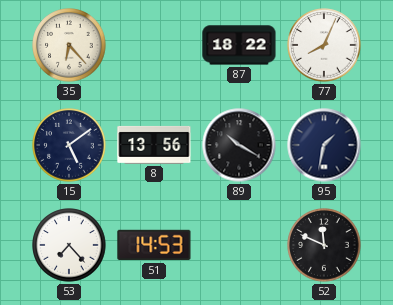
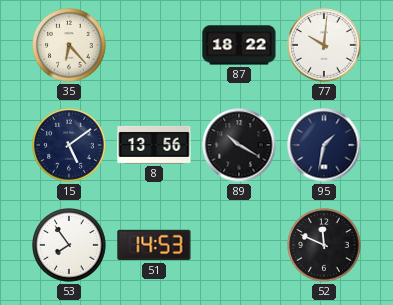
77: 8:04 -> 10:01
53: 7:23 -> 7:54
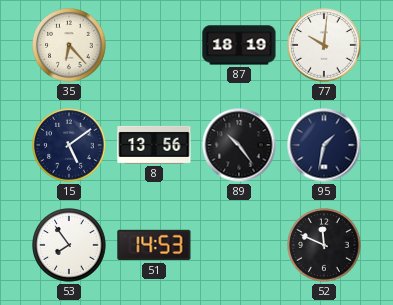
87: 18:22 -> 18:19
89: 10:20 -> 10:24
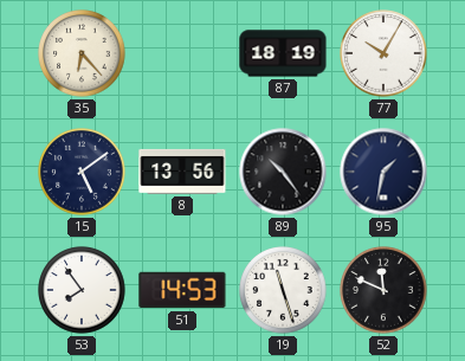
77: 10:01 -> 10:05
19: none -> 11:27
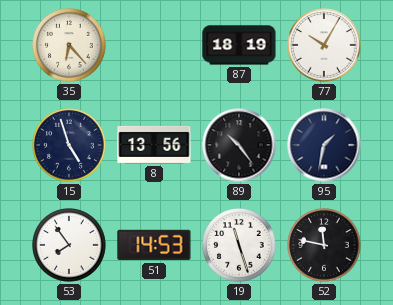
15: 5:09 -> 4:57
52: 11:49 -> 11:47
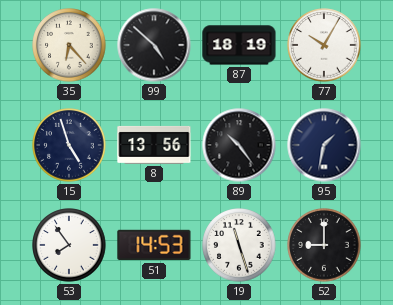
99: none -> 4:52
52: 11:47 -> 9:00
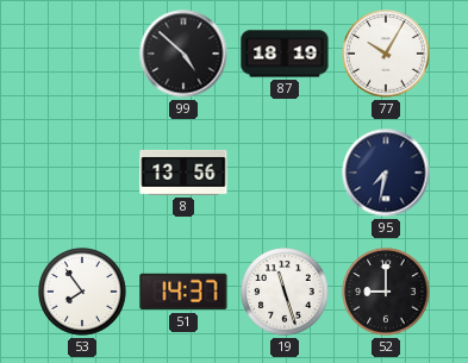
35: 6:23 -> none
15: 4:57 -> none
89: 10:24 -> none
95: 1:32 -> 7:32
51: 14:53 -> 14:37
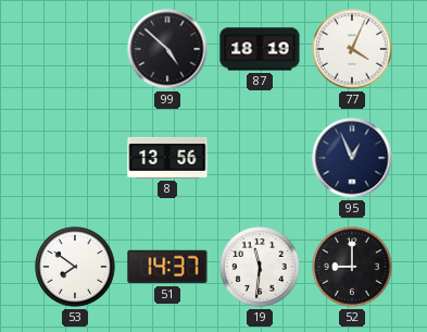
77: 10:05 -> 4:04
95: 7:32 -> 12:56
53: 7:54 -> 7:51
19: 11:27 -> 11:31
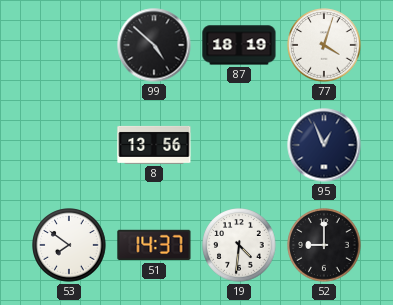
77: 4:04 -> 4:03
19: 11:31 -> 4:31
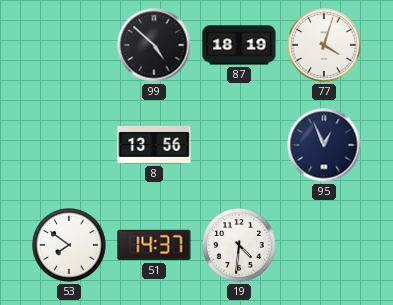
52: 9:00 -> none
